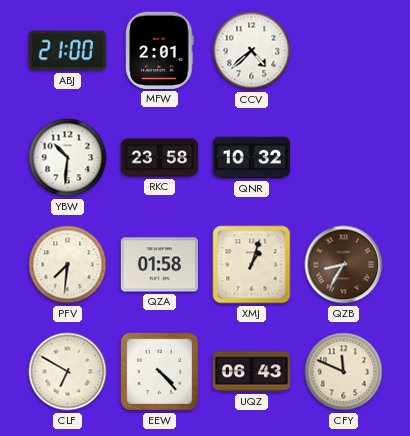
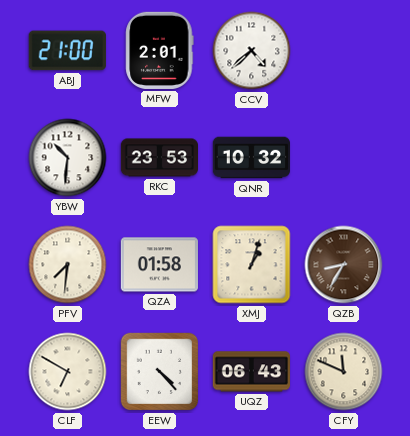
RKC: 23:58 -> 23:53
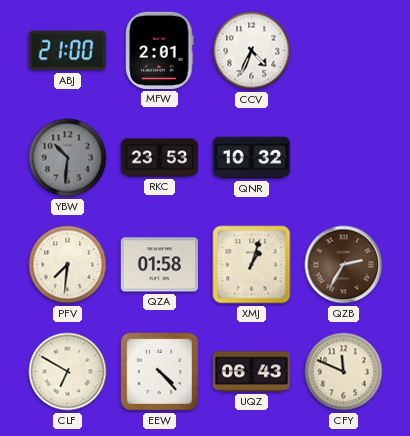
CCV: 4:38 -> 4:34
YBW dial: white -> grey
QZB: 8:35 -> 2:35
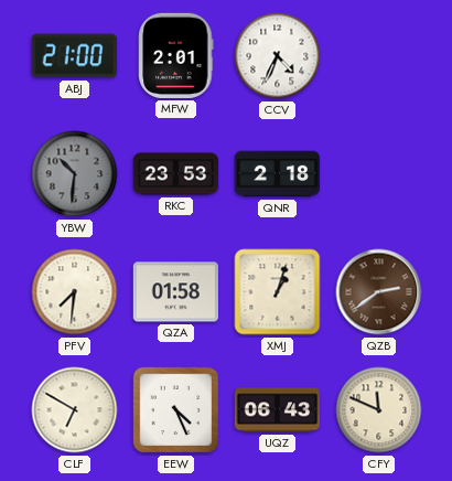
QNR: 10:32 -> 2:18
QZB: 2:35 -> 2:39
EEW: 4:23 -> 4:26
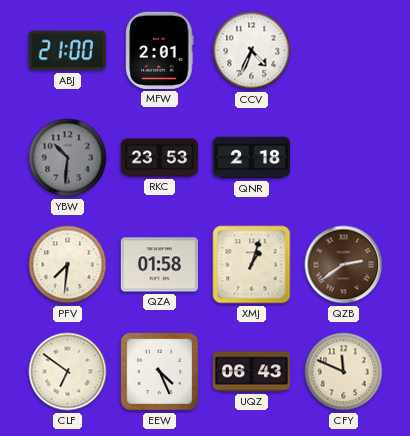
CLF: 6:50 -> 6:51
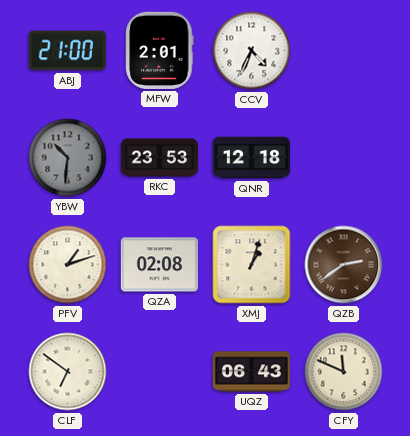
QNR: 2:18 -> 12:18
PFV: 7:31 -> 1:12
QZA: 01:58 -> 02:08
EEW: 4:26 -> none
